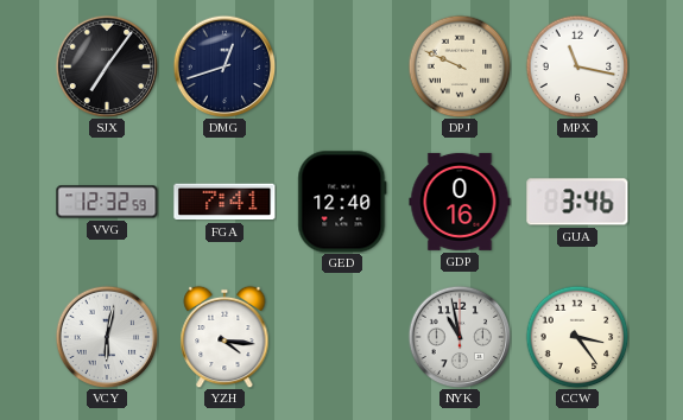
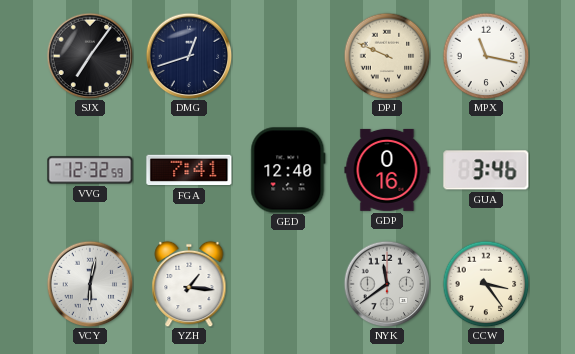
YZH: 4:16 -> 1:16
NYK: 10:58 -> 11:39
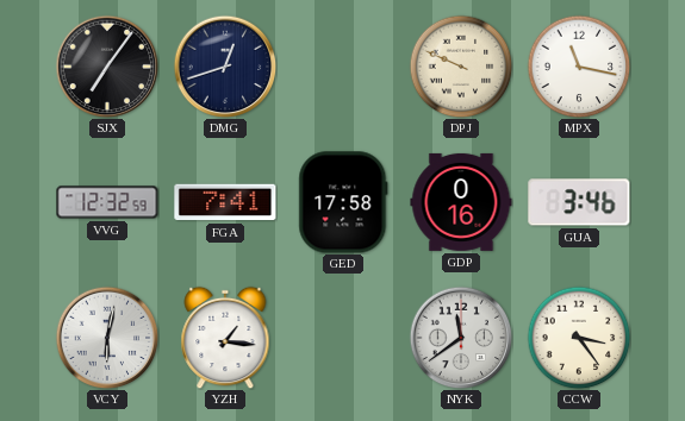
GED: 12:40 -> 17:58
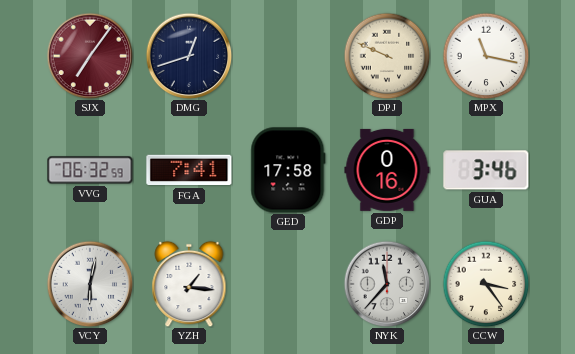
SJX dial: black -> burgundy
VVG: 12:32 -> 06:32
NYK: 11:39 -> 11:37
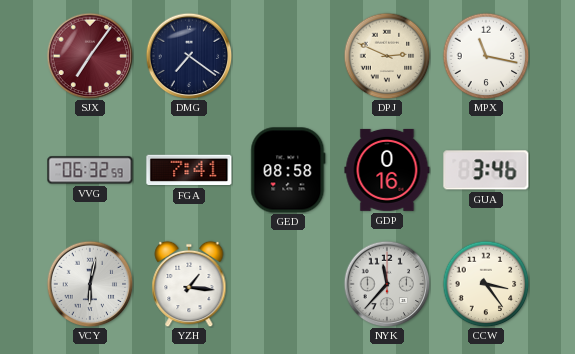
DMG: 12:42 -> 7:21
DPJ: 9:49 -> 2:49
GED: 17:58 -> 08:58
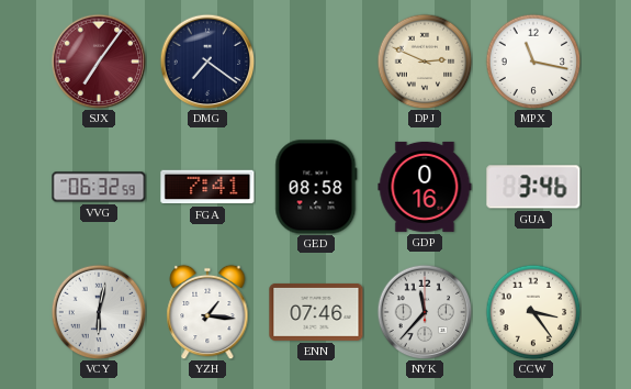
ENN: none -> 07:46
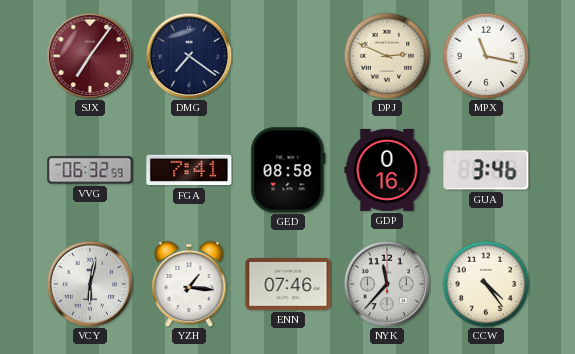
CCW: 3:24 -> 4:24
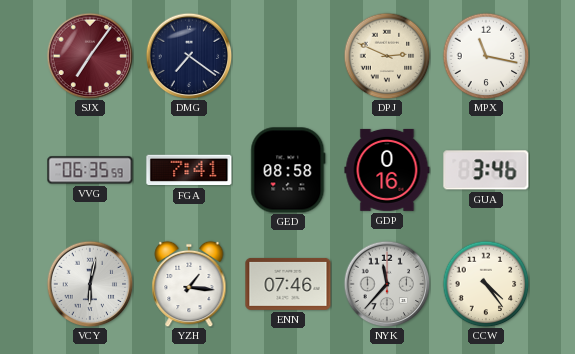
VVG: 06:32 -> 06:35
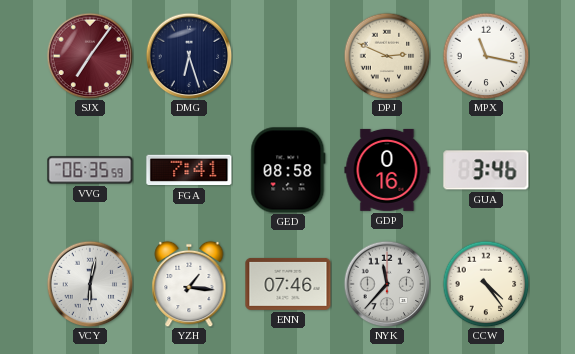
DMG: 7:21 -> 6:27
